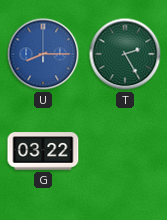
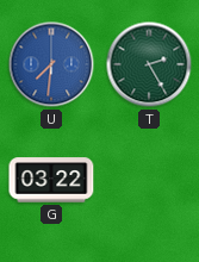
U: 8:15 -> 7:31
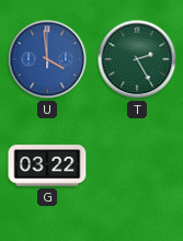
U: 7:31 -> 3:59
